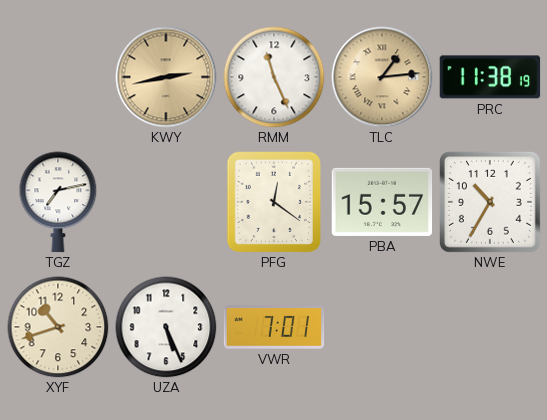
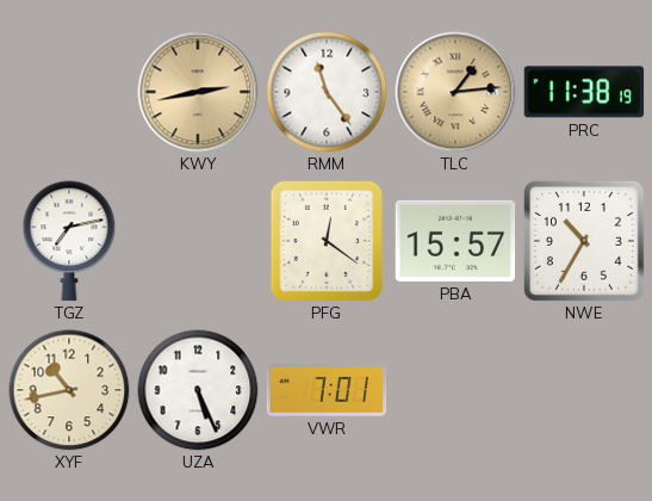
RMM: 11:26 -> 11:24
XYF: 10:42 -> 10:43
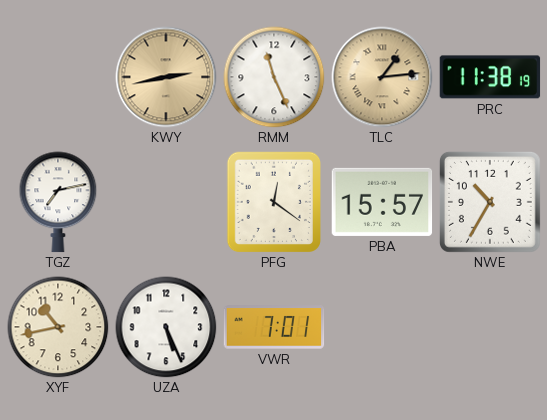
RMM: 11:24 -> 11:26
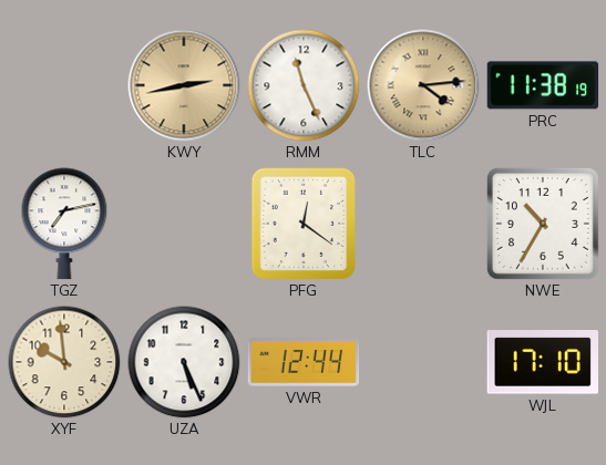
TLC: 1:14 -> 4:14
PBA: 15:57 -> none
XYF: 10:43 -> 9:59
VWR: 7:01 -> 12:44
WJL: none -> 17:10
